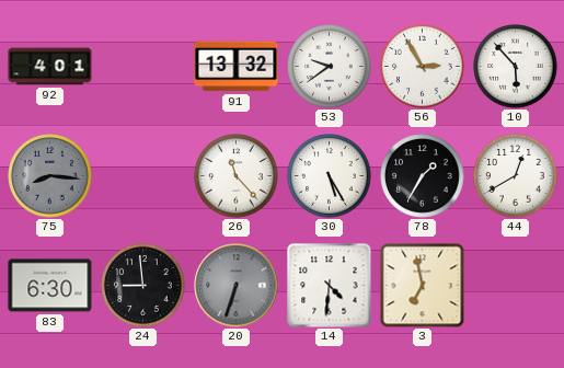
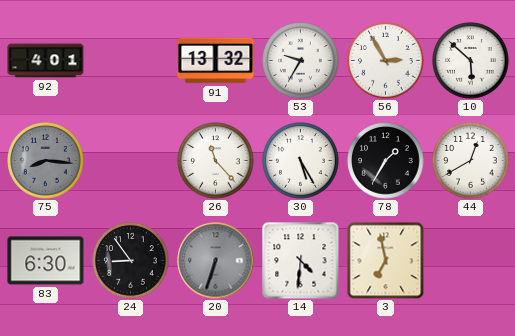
53: 9:39 -> 9:35
10: 5:53 -> 5:52
24: 8:59 -> 8:54
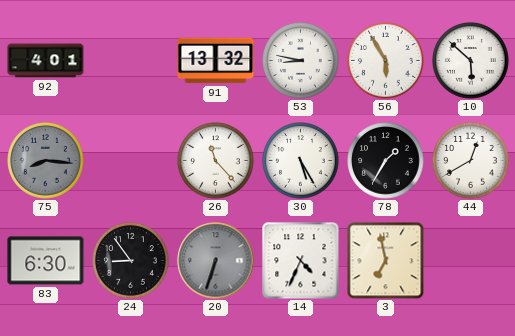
53: 9:35 -> 8:47
56: 2:55 -> 5:55
14: 4:31 -> 4:34
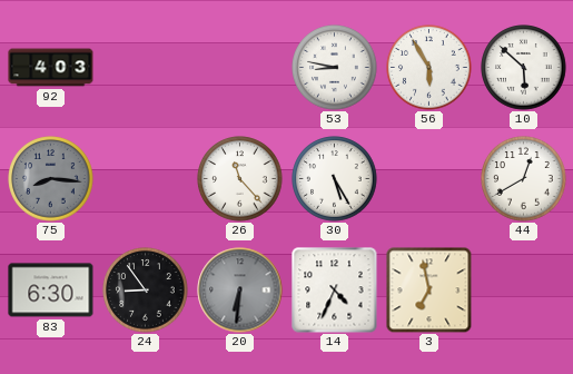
92: 4:01 -> 4:03
91: 13:32 -> none
78: 1:35 -> none
20: 6:33 -> 6:31
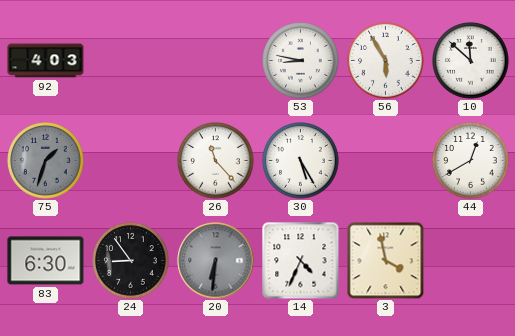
10: 5:52 -> 11:52
75: 8:16 -> 1:33
3: 6:58 -> 3:58
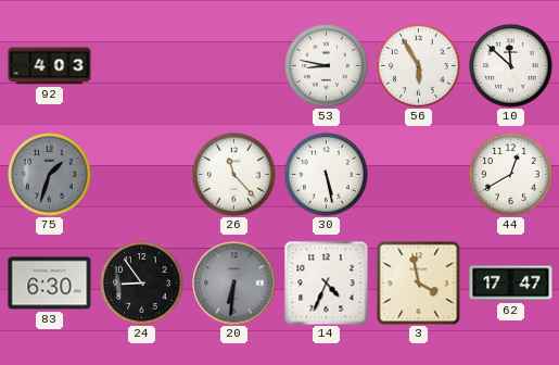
30: 5:25 -> 5:28
62: none -> 17:47
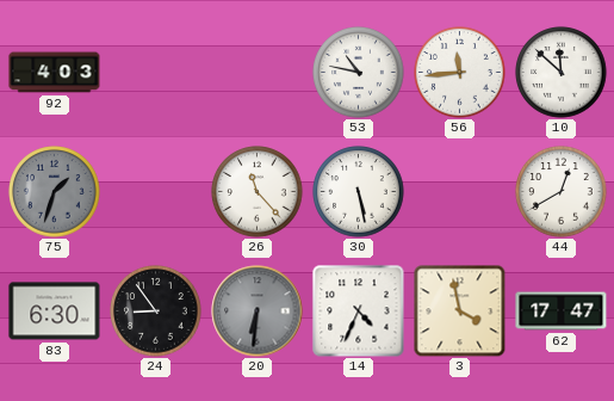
53: 8:47 -> 10:47
56: 5:55 -> 11:44
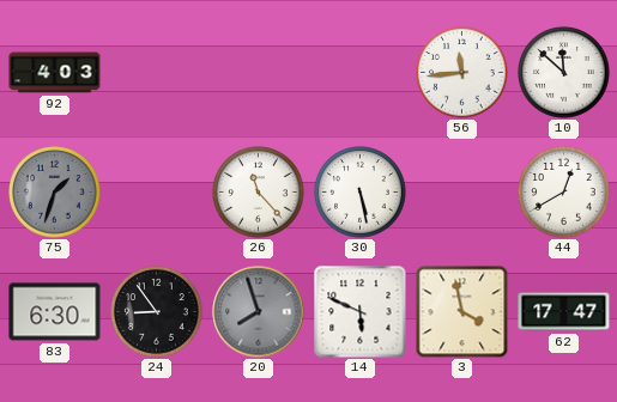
53: 10:47 -> none
20: 6:31 -> 7:57
14: 4:34 -> 5:49
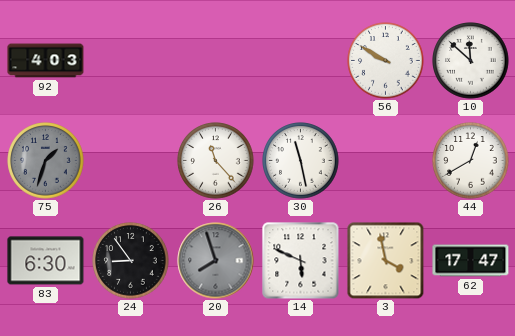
56: 11:44 -> 9:50
30: 5:28 -> 11:28
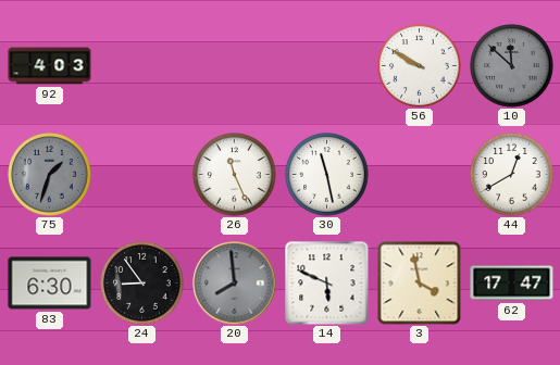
10 dial: white -> grey
26: 11:23 -> 11:26
20: 7:57 -> 7:59
